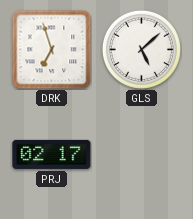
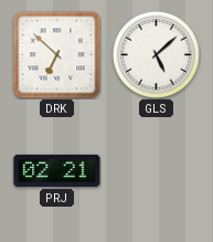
DRK: 6:57 -> 6:52
PRJ: 02:17 -> 02:21
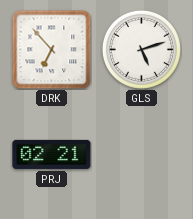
DRK: 6:52 -> 6:53
GLS: 5:08 -> 5:12
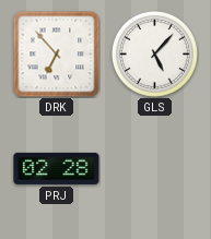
GLS: 5:12 -> 5:07
PRJ: 02:21 -> 02:28
